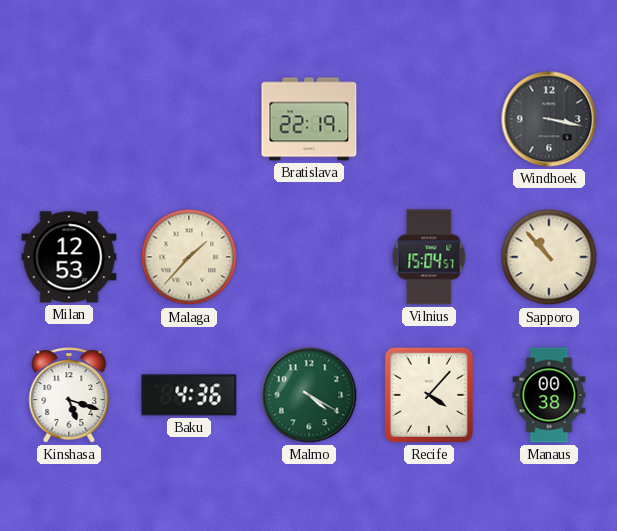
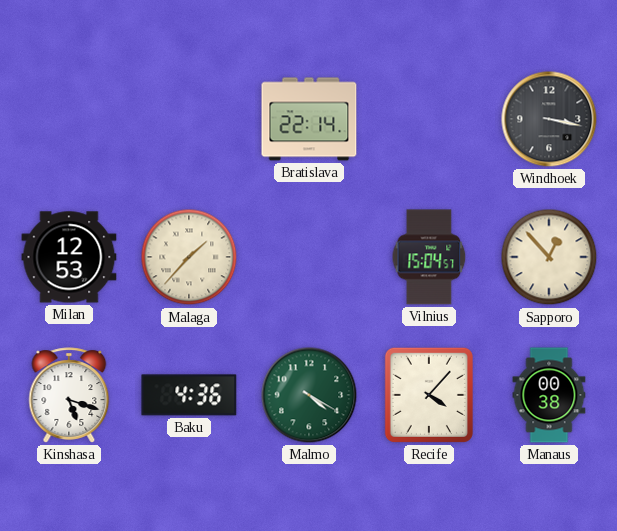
Bratislava: 22:19 -> 22:14
Sapporo: 10:53 -> 12:53
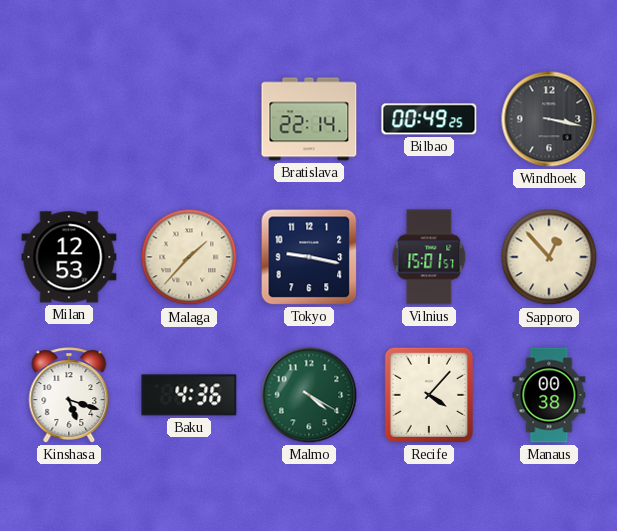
Bilbao: none -> 00:49
Tokyo: none -> 9:17
Vilnius: 15:04 -> 15:01
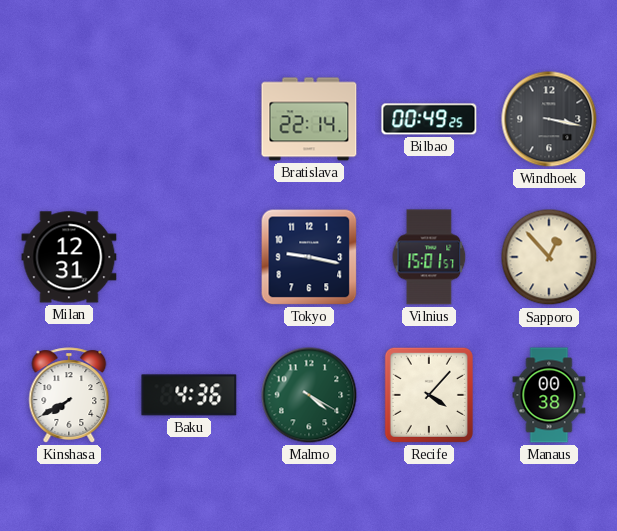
Milan: 12:53 -> 12:31
Malaga: 1:37 -> none
Kinshasa: 5:18 -> 7:40
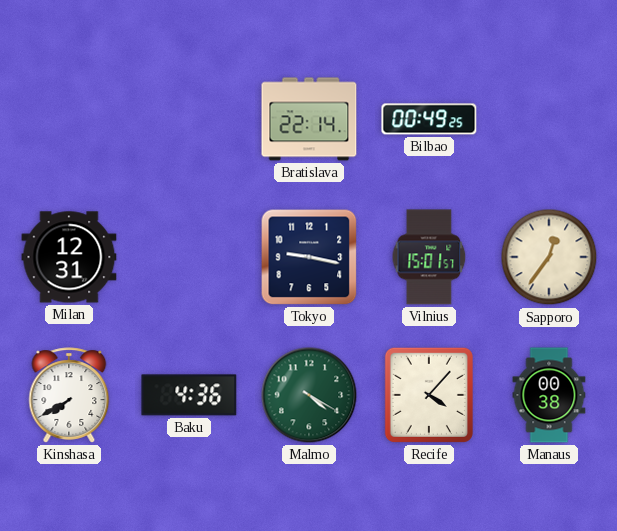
Windhoek: 3:17 -> none
Sapporo: 12:53 -> 12:36
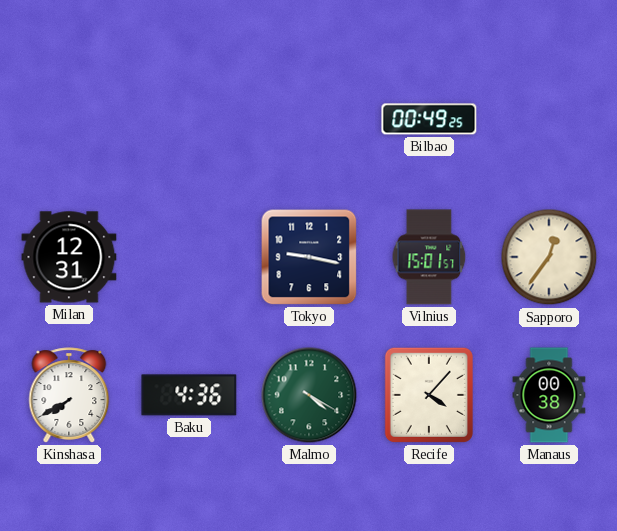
Bratislava: 22:14 -> none
